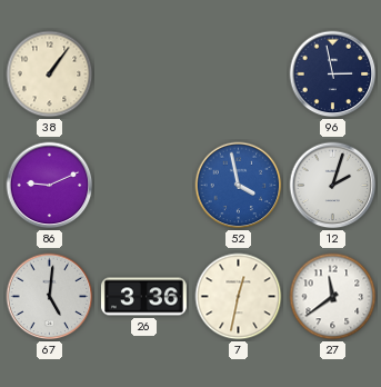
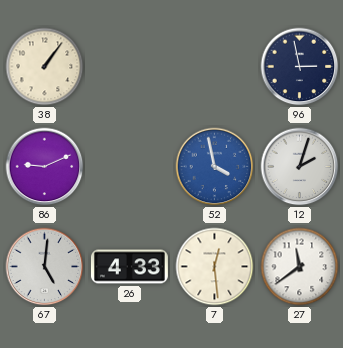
26: 3:36 -> 4:33
7: 12:32 -> 12:29
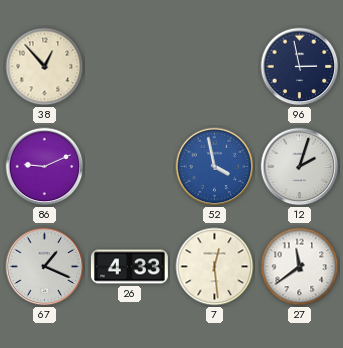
38: 1:06 -> 12:53
67: 5:01 -> 1:19
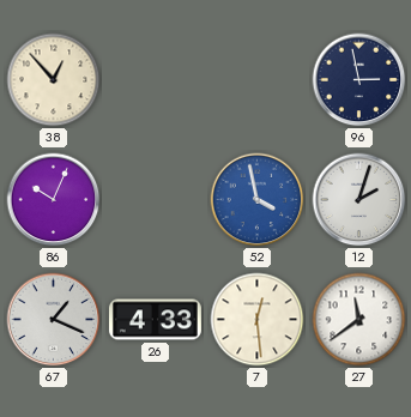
86: 9:11 -> 10:04
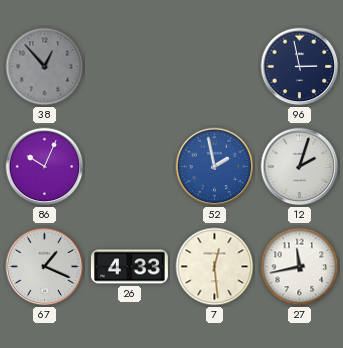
38 dial: cream -> grey
52: 3:58 -> 1:58
27: 11:39 -> 11:43
